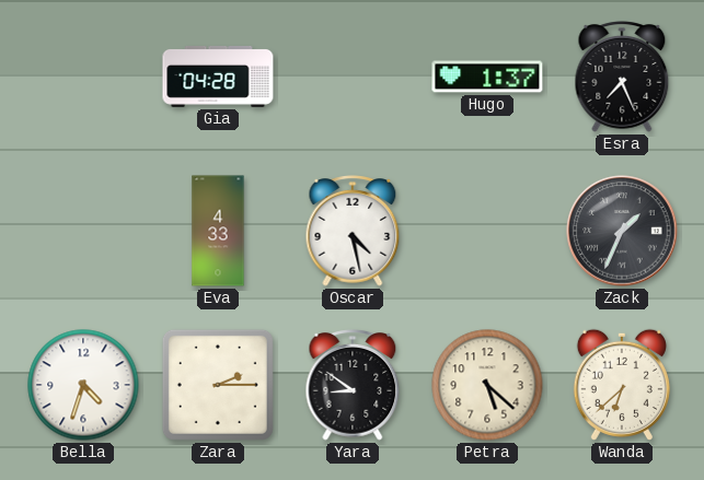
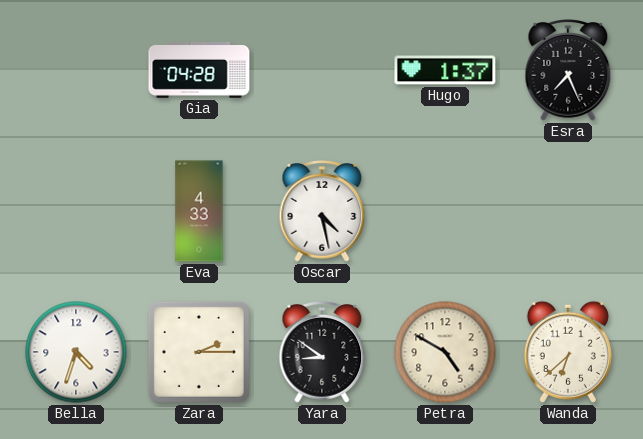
Zack: 1:34 -> none
Petra: 5:22 -> 4:50
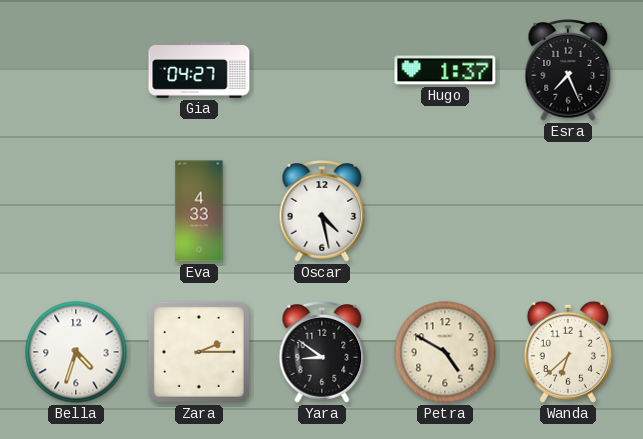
Gia: 04:28 -> 04:27
